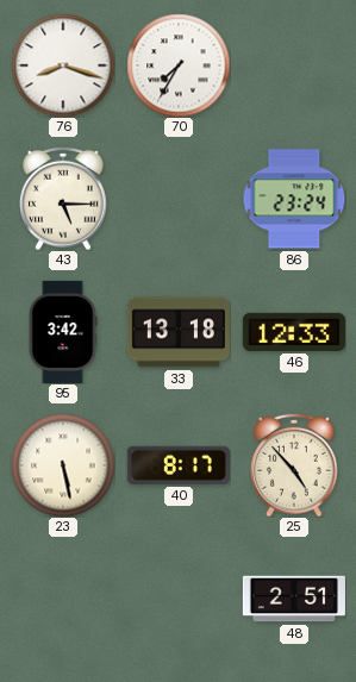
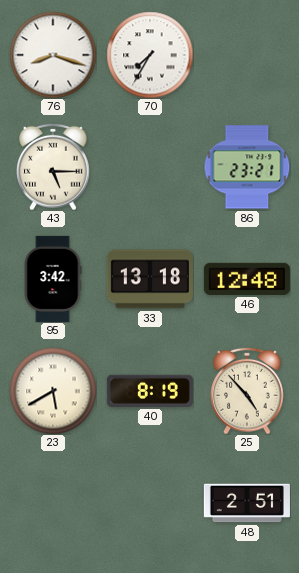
86: 23:24 -> 23:21
46: 12:33 -> 12:48
23: 5:28 -> 5:40
40: 8:17 -> 8:19
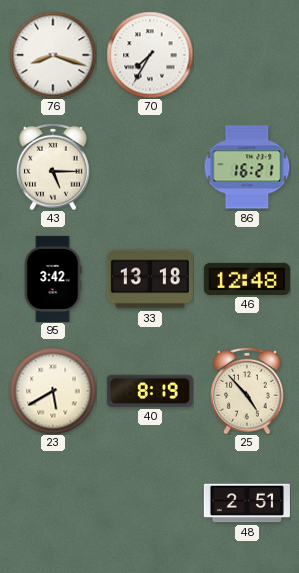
86: 23:21 -> 16:21
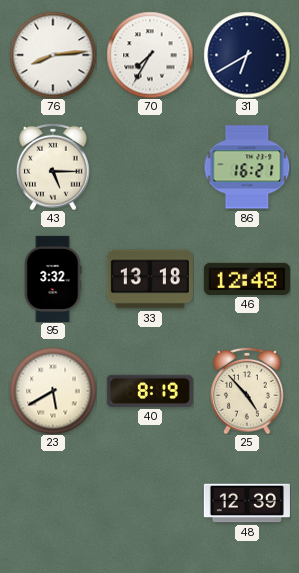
76: 8:18 -> 8:14
31: none -> 6:40
95: 3:42 -> 3:32
48: 2:51 -> 12:39
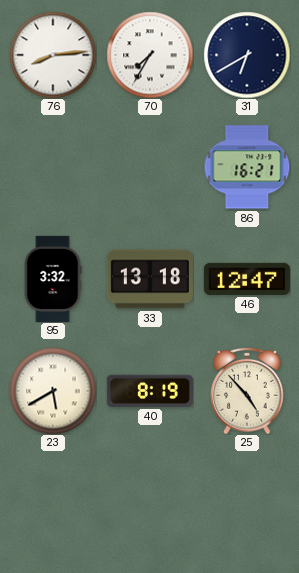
43: 5:15 -> none
46: 12:48 -> 12:47
48: 12:39 -> none
